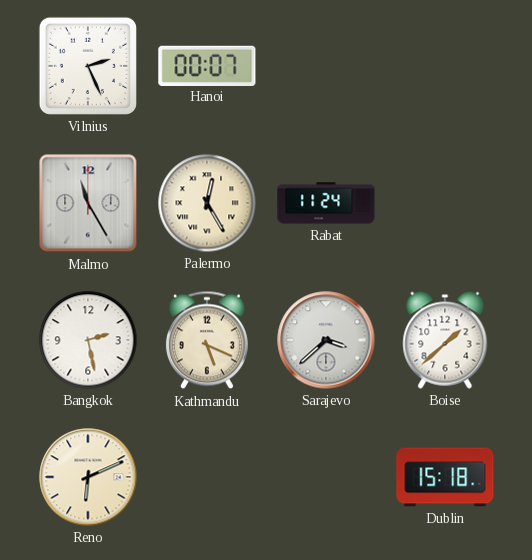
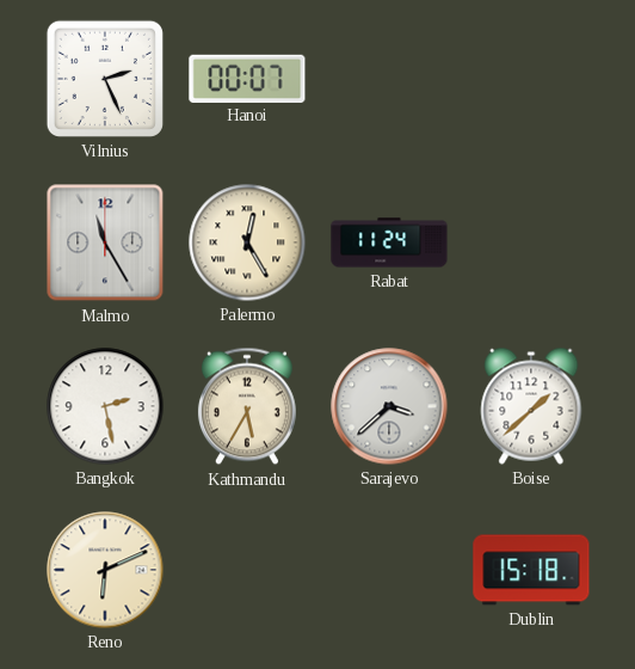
Kathmandu: 5:19 -> 5:35
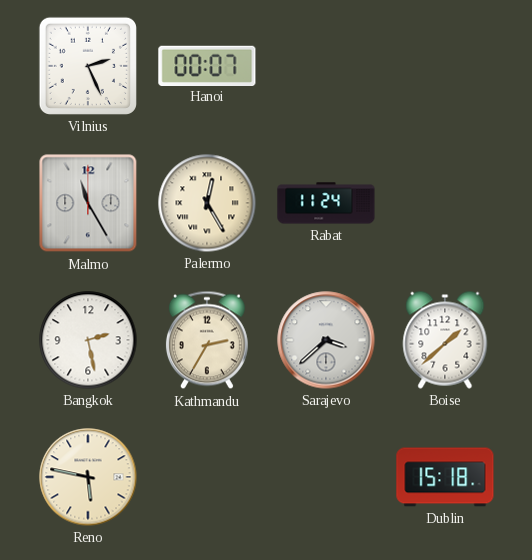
Kathmandu: 5:35 -> 2:35
Reno: 6:11 -> 5:47
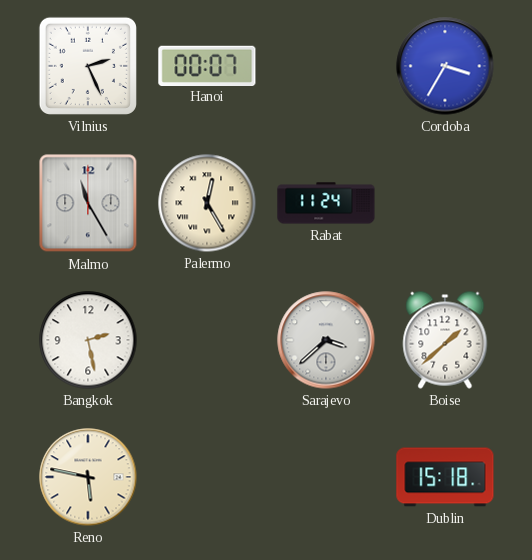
Cordoba: none -> 3:35
Kathmandu: 2:35 -> none
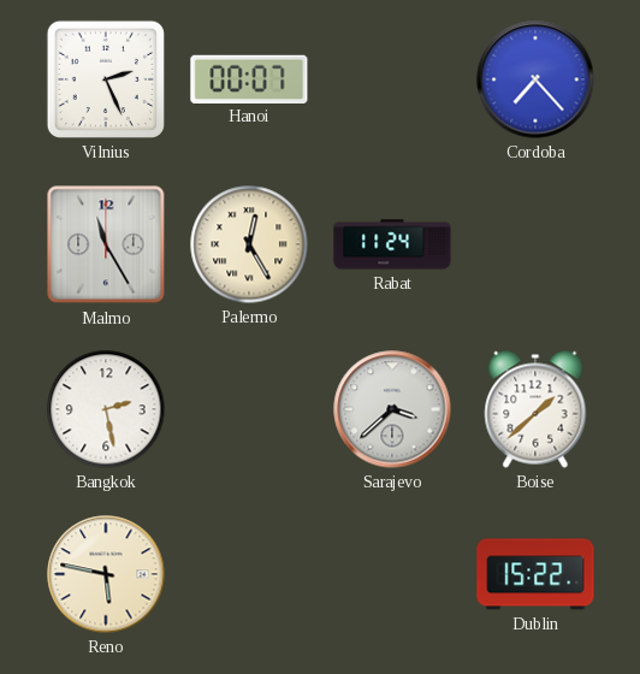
Cordoba: 3:35 -> 7:23
Dublin: 15:18 -> 15:22
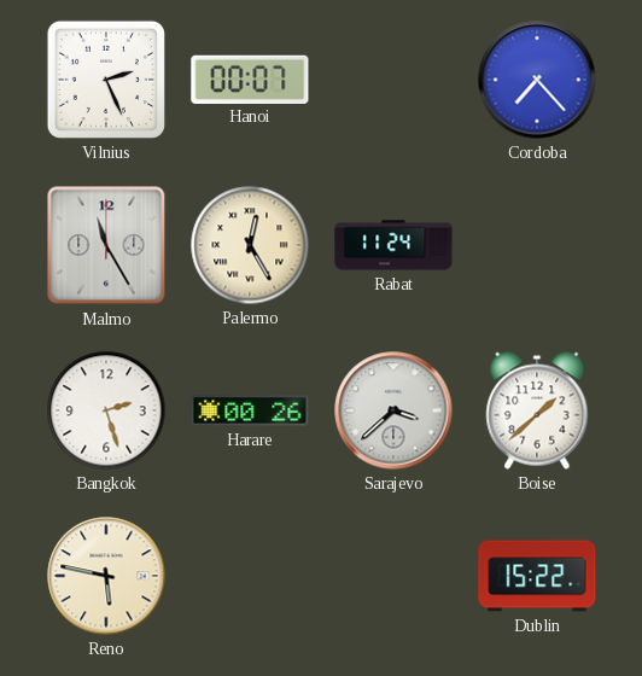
Bangkok: 2:28 -> 2:27
Harare: none -> 00:26
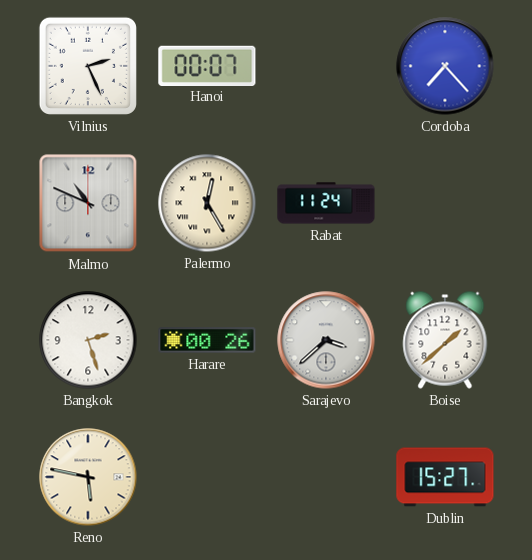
Malmo: 11:25 -> 10:49
Dublin: 15:22 -> 15:27
